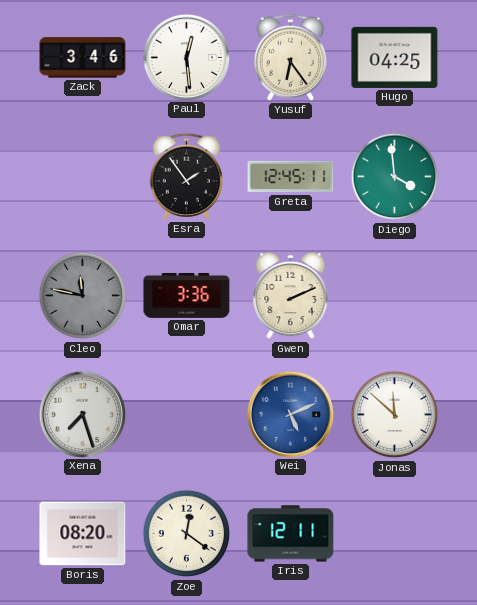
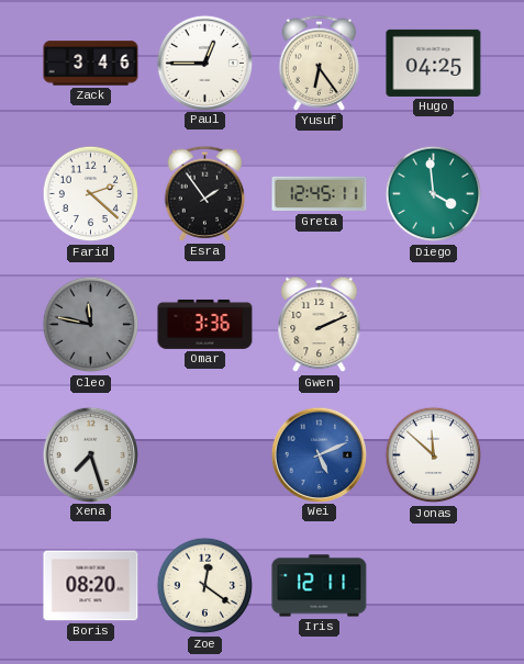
Paul: 12:29 -> 12:45
Farid: none -> 2:22
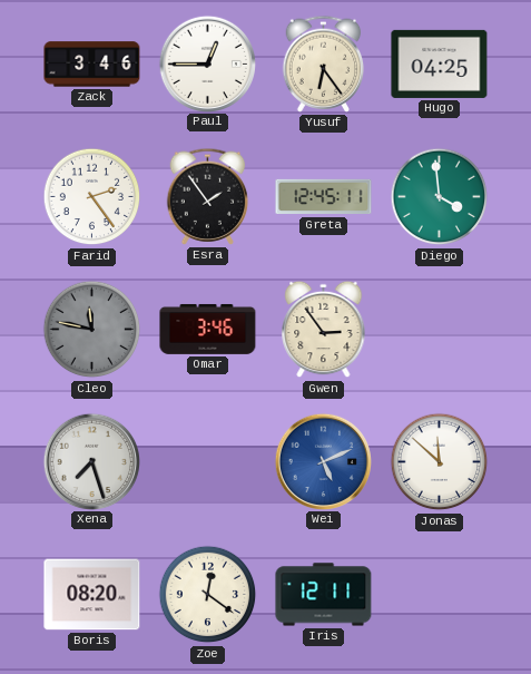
Farid: 2:22 -> 2:24
Omar: 3:36 -> 3:46
Gwen: 2:11 -> 2:54
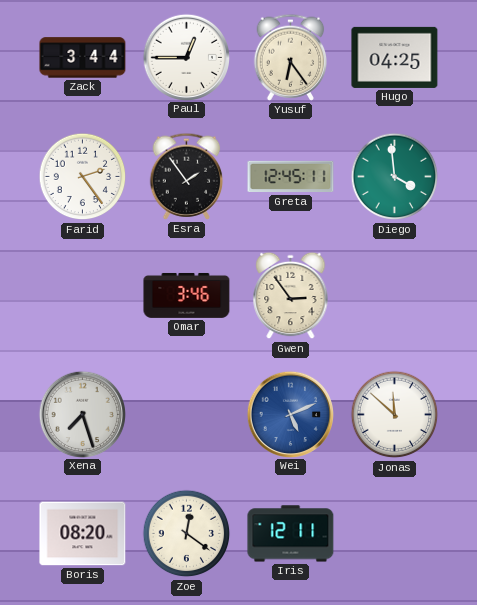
Zack: 3:46 -> 3:44
Cleo: 11:47 -> none
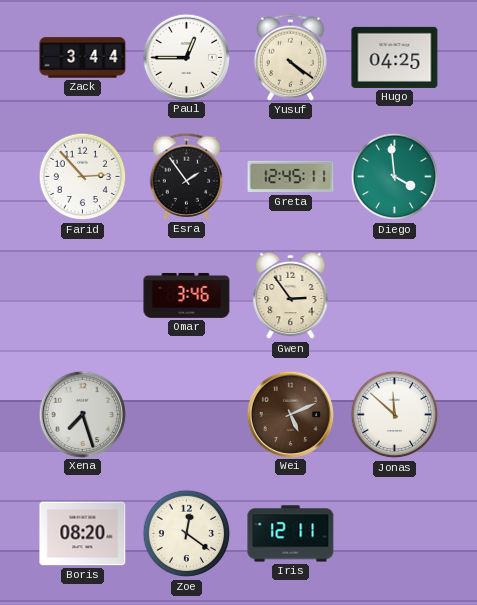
Yusuf: 6:24 -> 4:21
Farid: 2:24 -> 2:53
Wei dial: blue -> brown
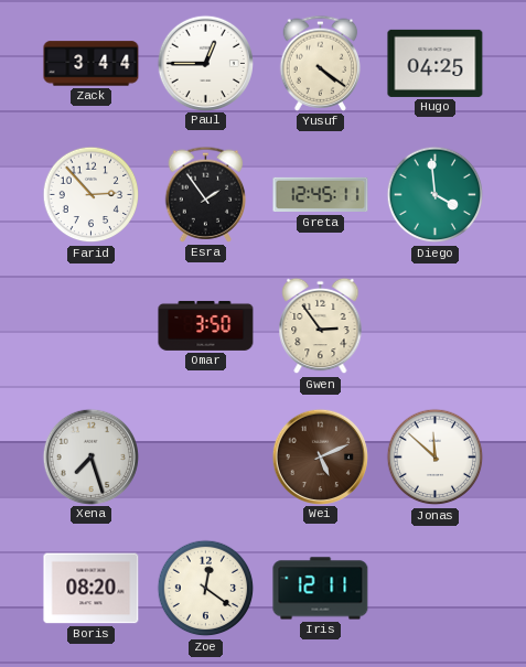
Omar: 3:46 -> 3:50
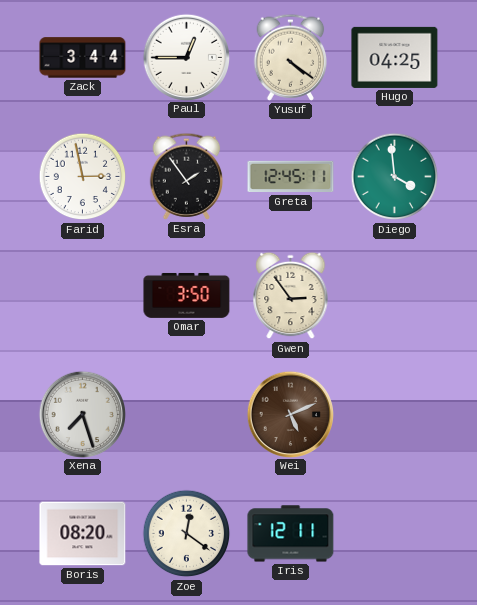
Farid: 2:53 -> 2:58
Jonas: 11:52 -> none
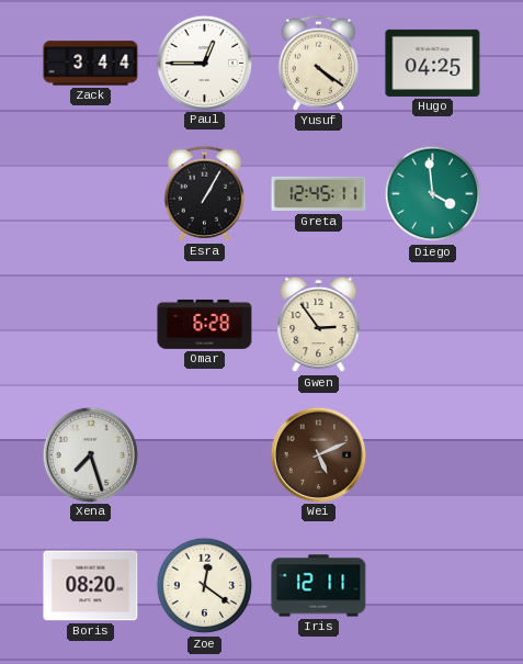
Farid: 2:58 -> none
Esra: 1:54 -> 1:05
Omar: 3:50 -> 6:28
